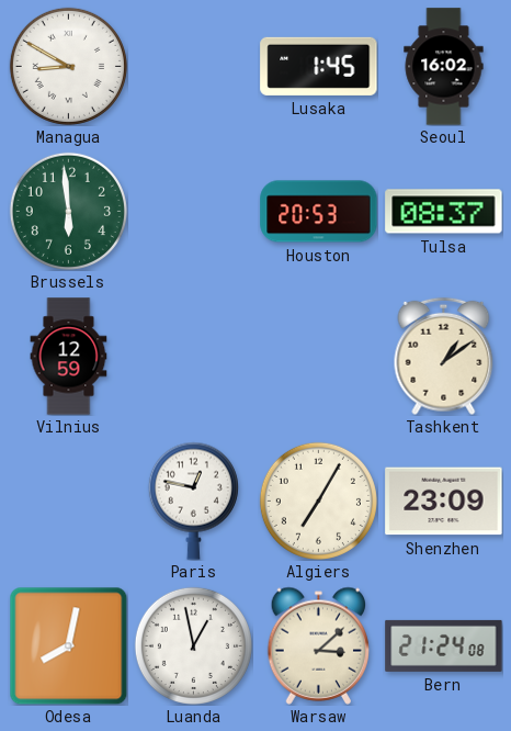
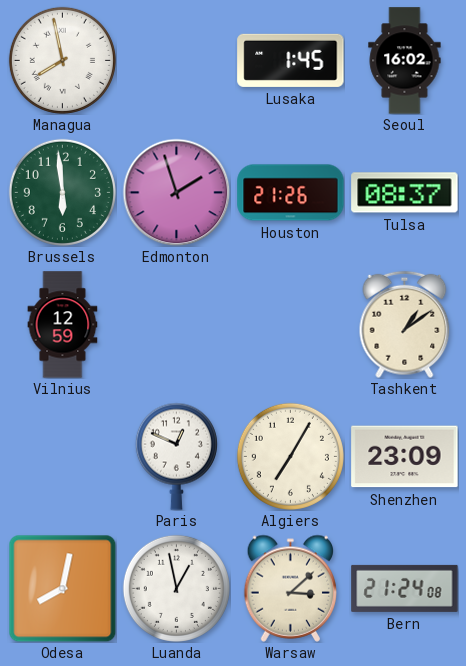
Managua: 8:50 -> 7:58
Edmonton: none -> 1:57
Houston: 20:53 -> 21:26
Paris: 12:47 -> 12:49
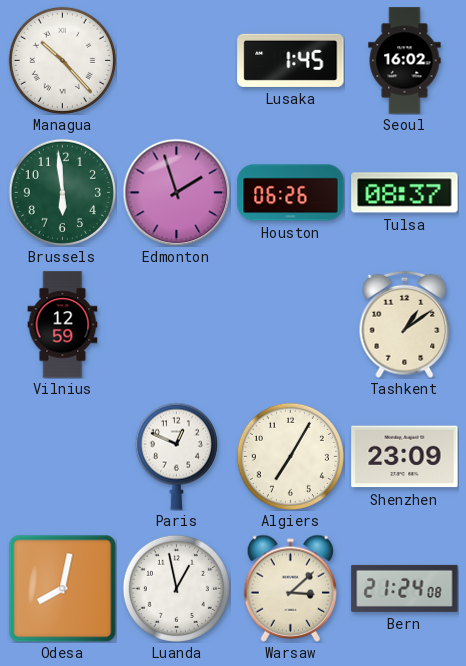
Managua: 7:58 -> 10:23
Houston: 21:26 -> 06:26
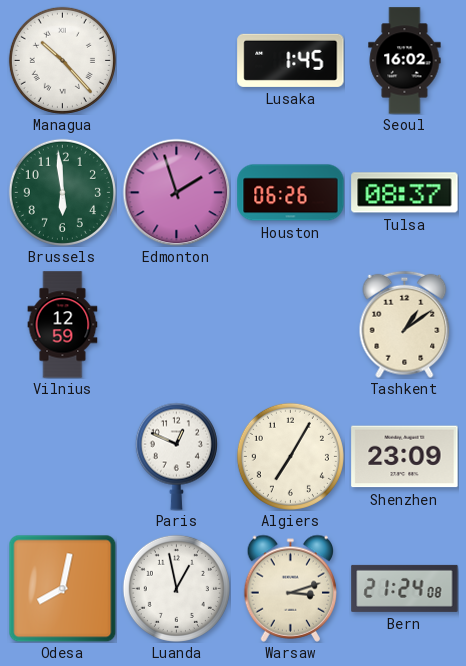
Warsaw: 3:08 -> 3:12
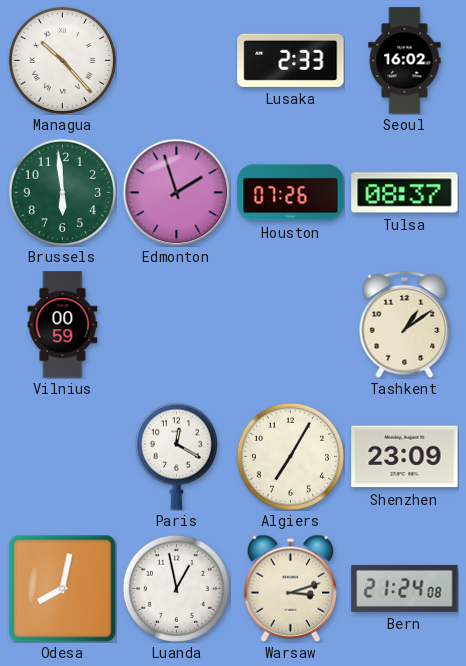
Lusaka: 1:45 -> 2:33
Houston: 06:26 -> 07:26
Vilnius: 12:59 -> 00:59
Paris: 12:49 -> 12:20
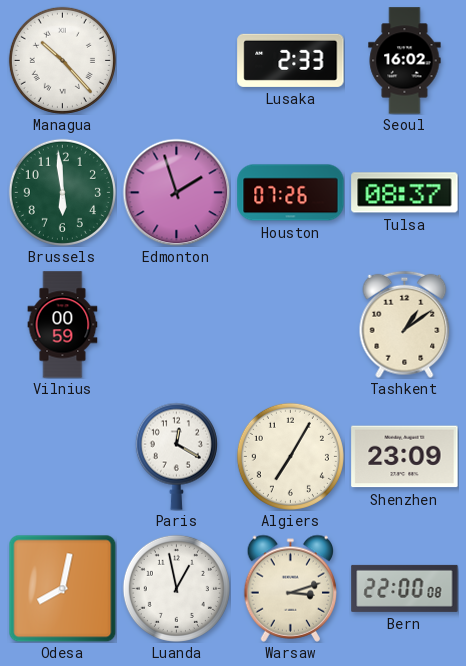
Bern: 21:24 -> 22:00
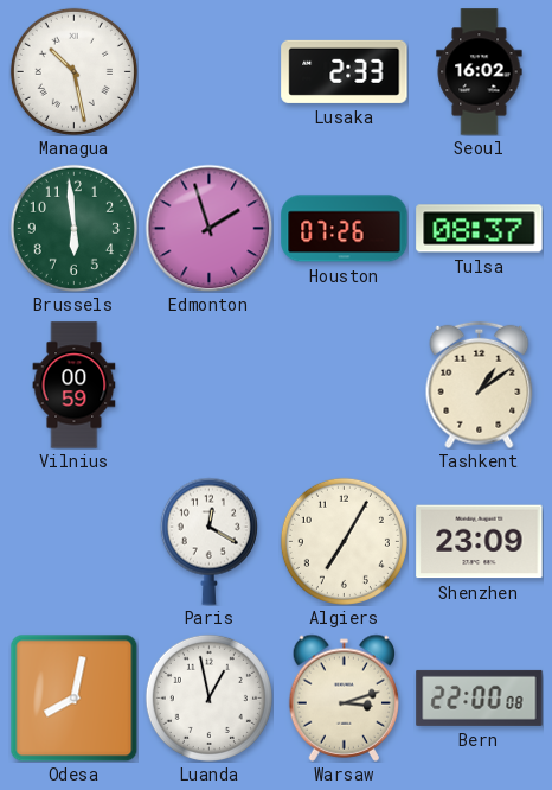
Managua: 10:23 -> 10:28
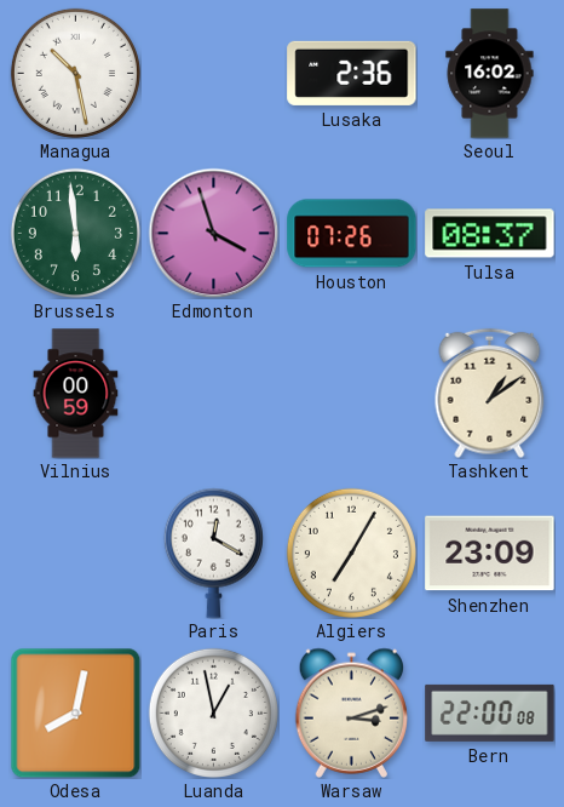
Lusaka: 2:33 -> 2:36
Edmonton: 1:57 -> 3:57
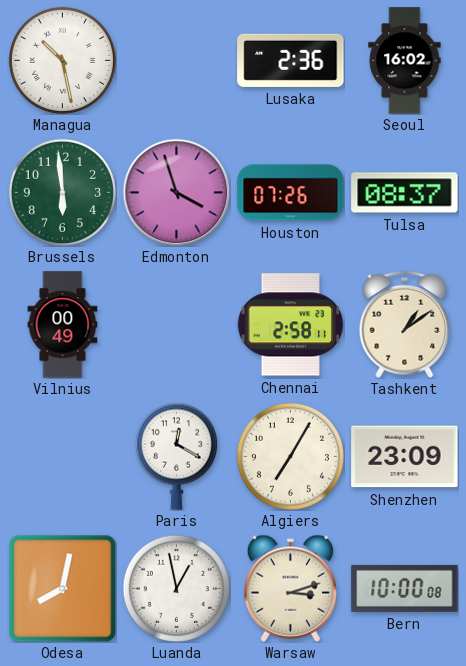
Vilnius: 00:59 -> 00:49
Chennai: none -> 2:58
Bern: 22:00 -> 10:00
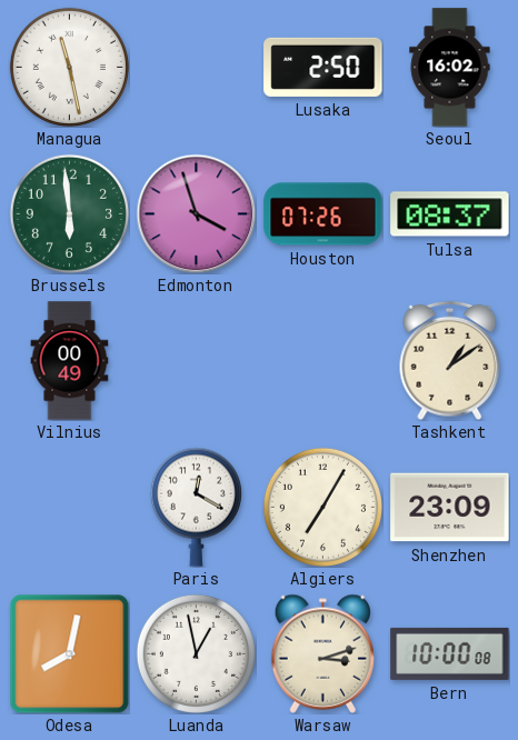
Managua: 10:28 -> 11:28
Lusaka: 2:36 -> 2:50
Chennai: 2:58 -> none
